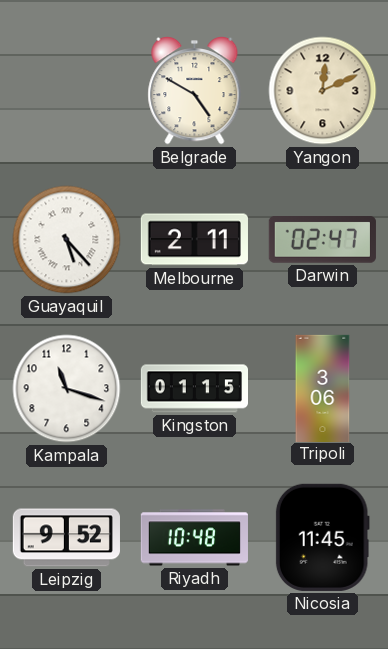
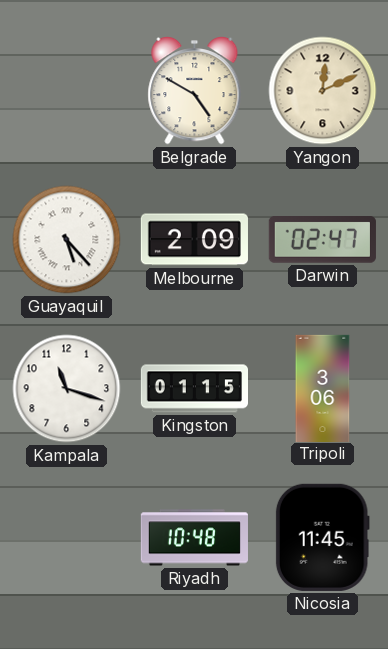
Melbourne: 2:11 -> 2:09
Leipzig: 9:52 -> none
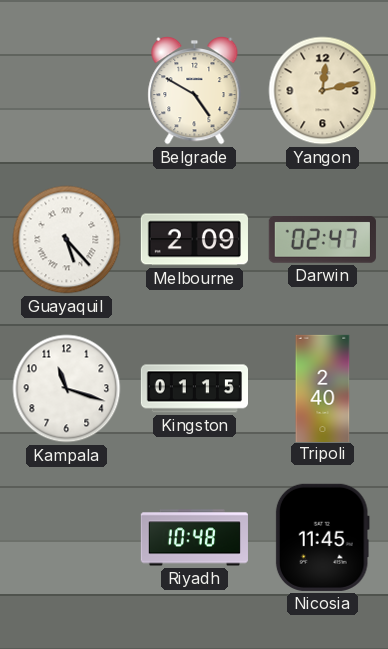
Yangon: 12:11 -> 12:13
Tripoli: 3:06 -> 2:40
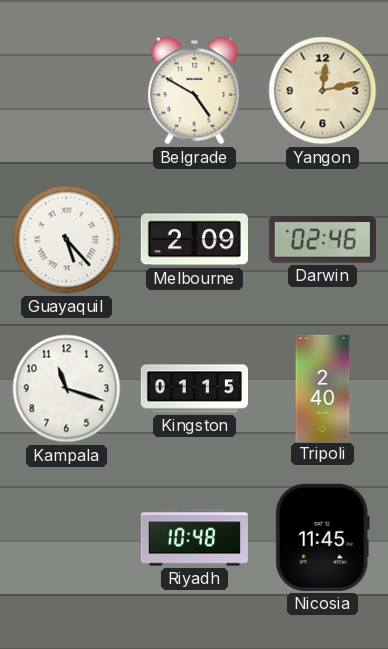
Darwin: 02:47 -> 02:46
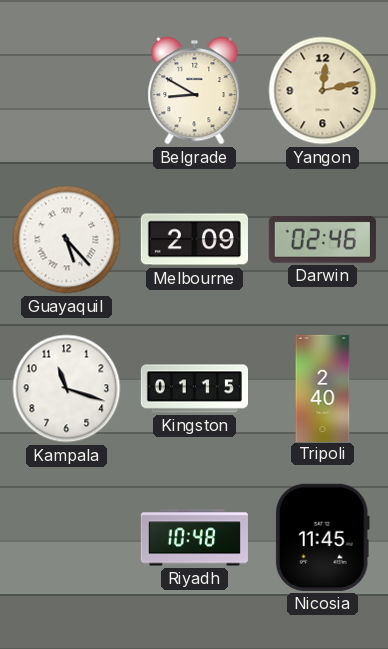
Belgrade: 4:50 -> 8:50
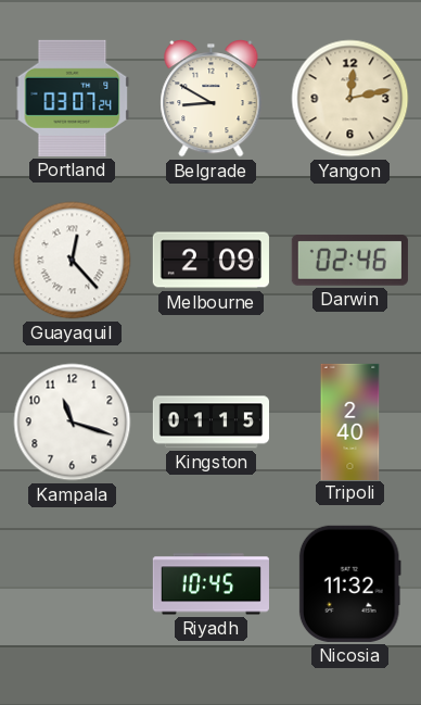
Portland: none -> 03:07
Guayaquil: 5:23 -> 12:23
Riyadh: 10:48 -> 10:45
Nicosia: 11:45 -> 11:32
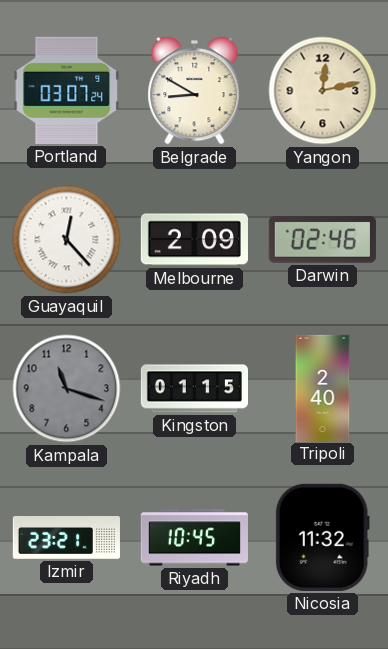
Kampala dial: white -> grey
Izmir: none -> 23:21
